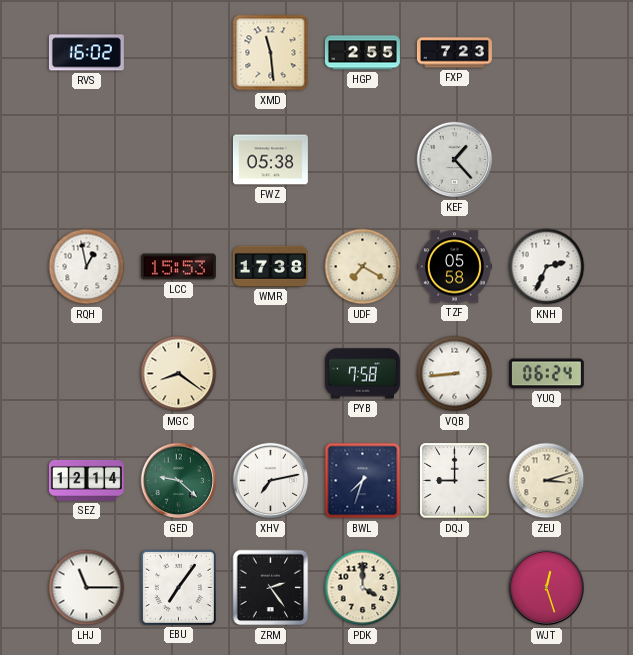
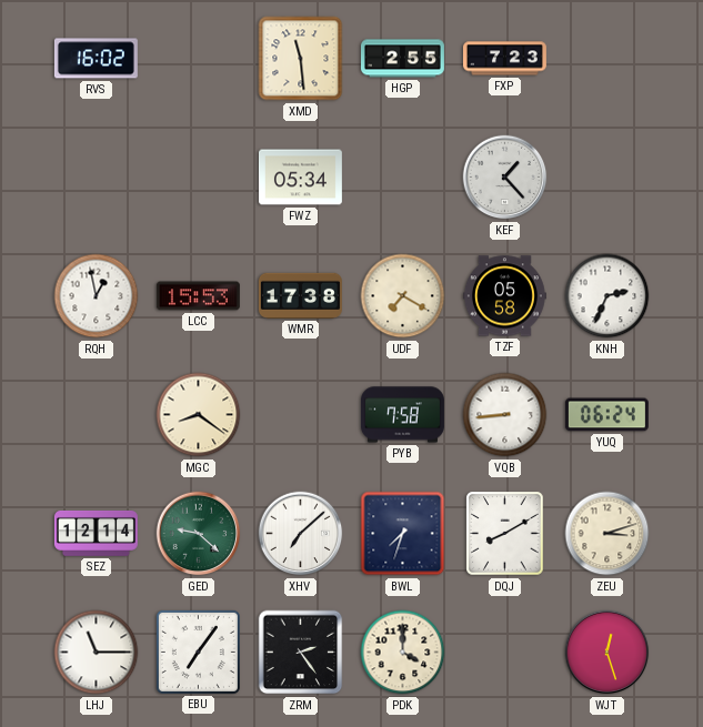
FWZ: 05:38 -> 05:34
XHV: 7:13 -> 7:08
DQJ: 9:00 -> 8:10
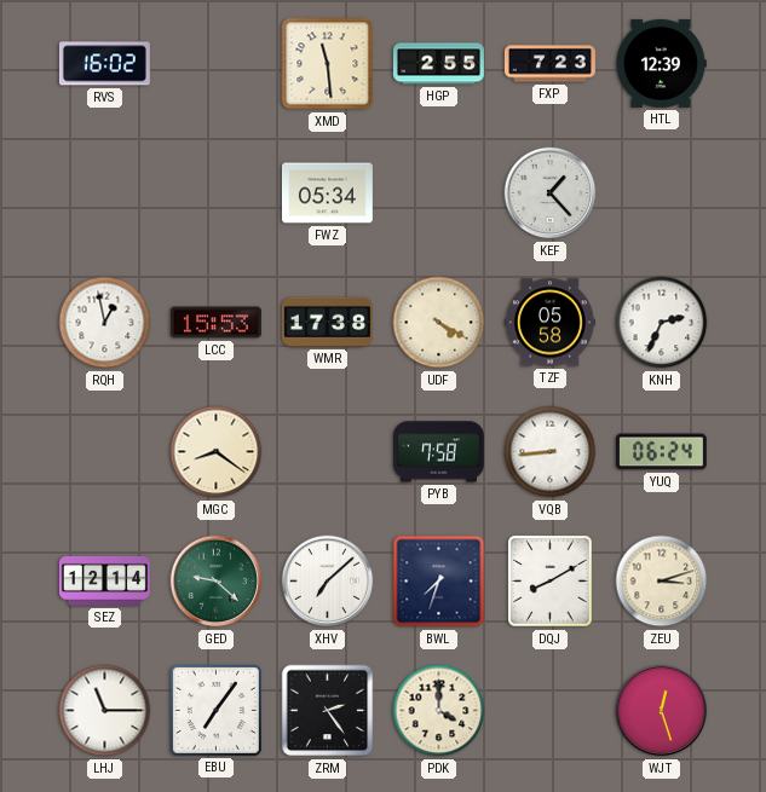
HTL: none -> 12:39
UDF: 7:20 -> 4:20
